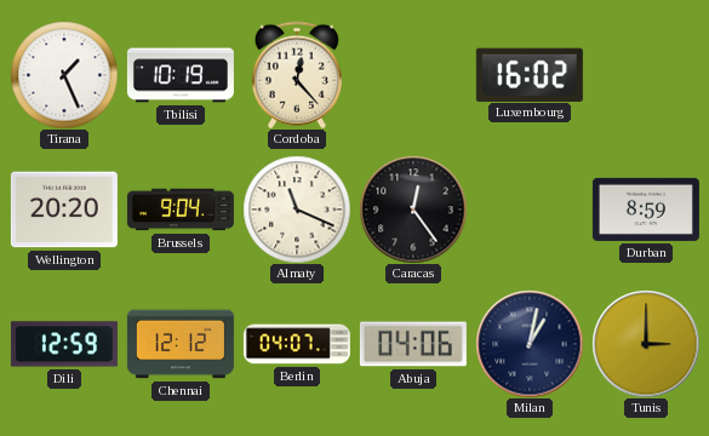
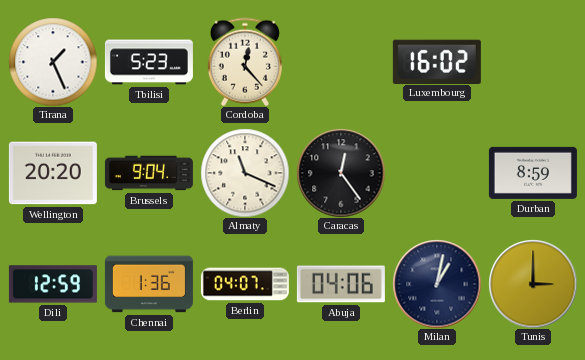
Tbilisi: 10:19 -> 5:23
Chennai: 12:12 -> 1:36
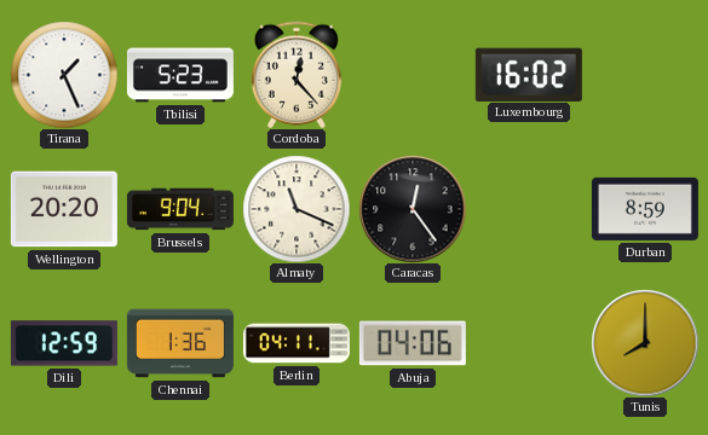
Berlin: 04:07 -> 04:11
Milan: 1:02 -> none
Tunis: 3:00 -> 8:00
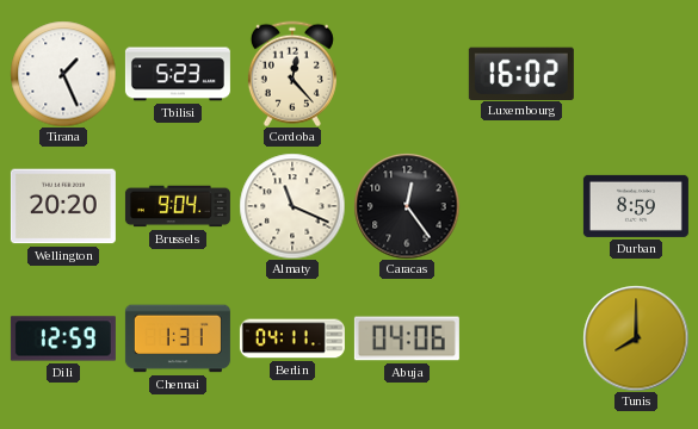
Chennai: 1:36 -> 1:31
